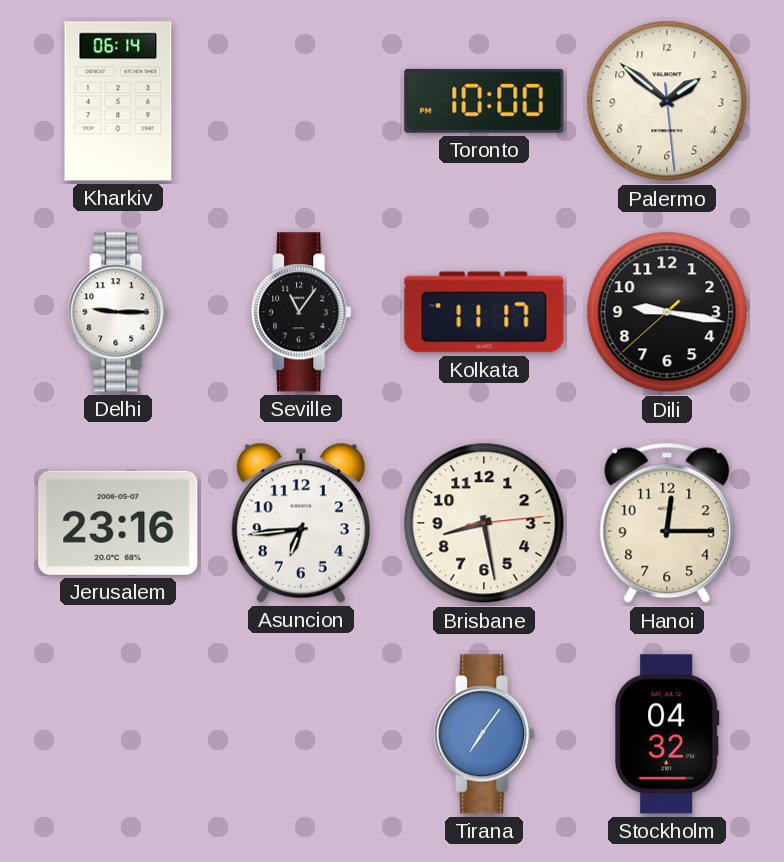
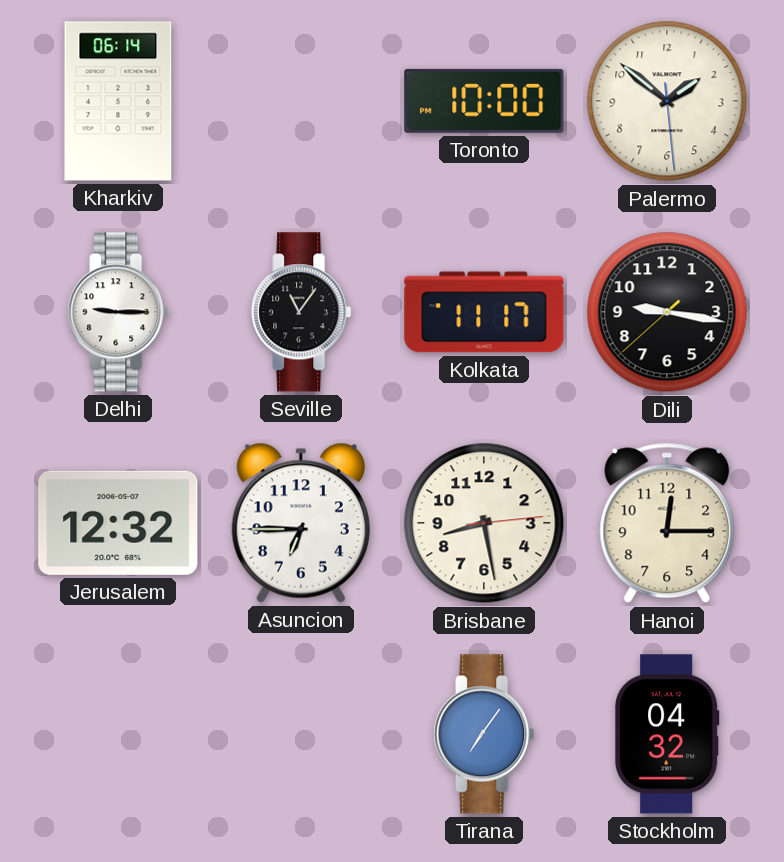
Jerusalem: 23:16 -> 12:32
Asuncion: 6:44 -> 6:45
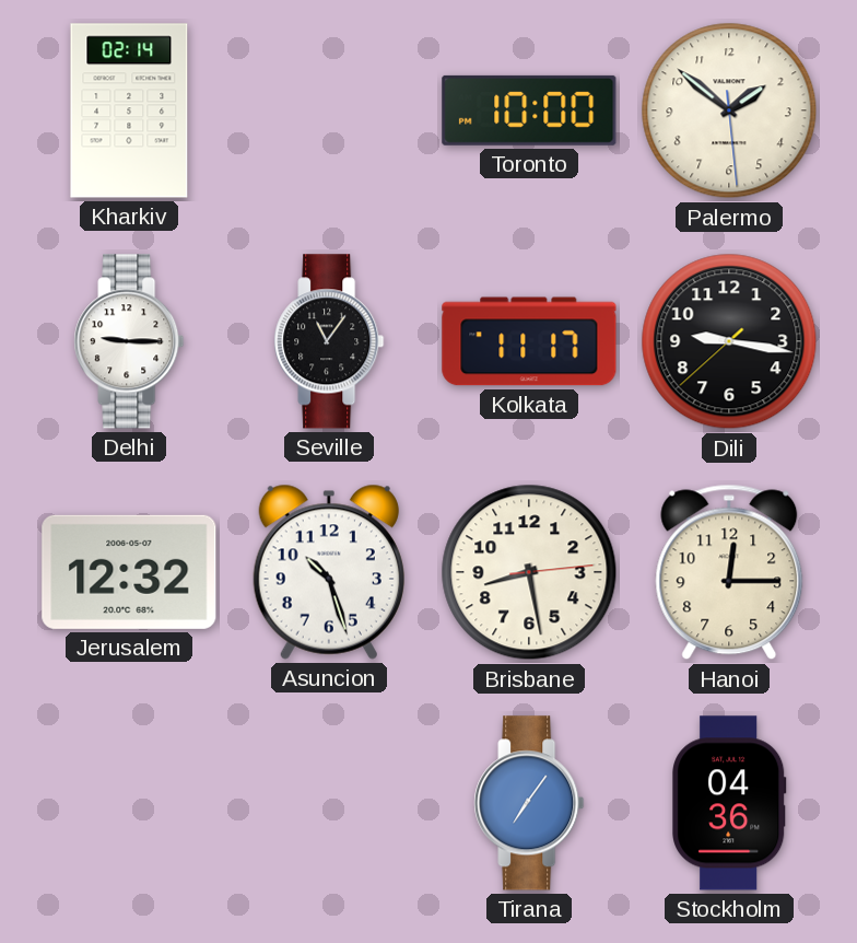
Kharkiv: 06:14 -> 02:14
Asuncion: 6:45 -> 10:27
Stockholm: 04:32 -> 04:36
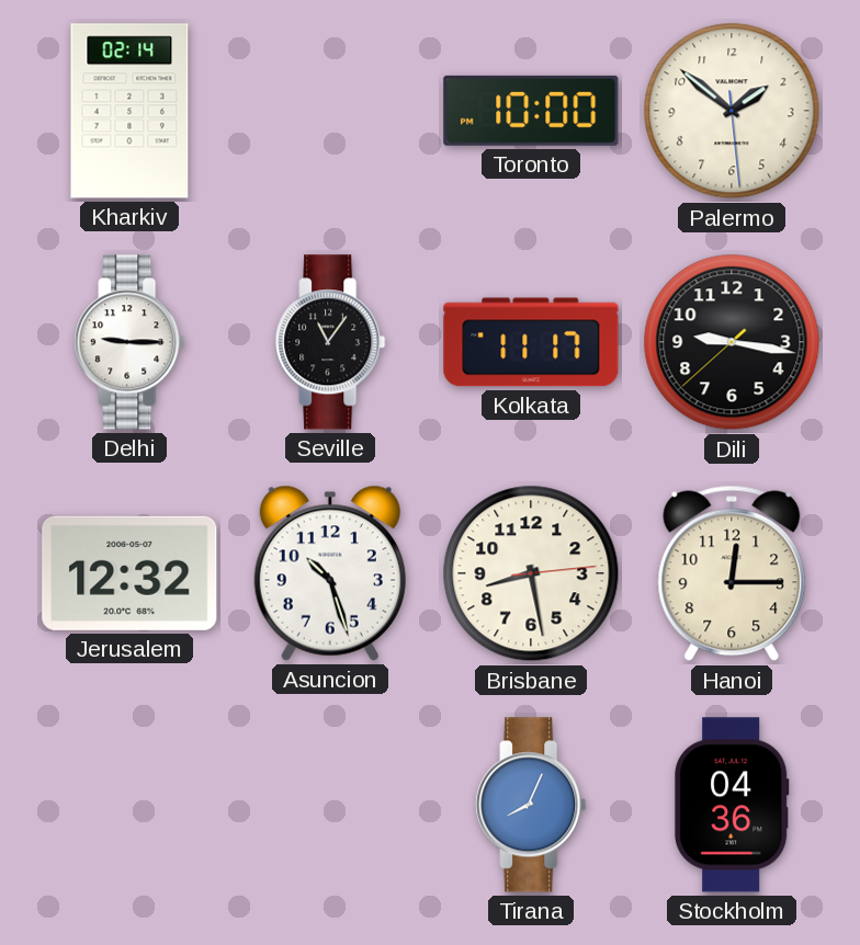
Tirana: 7:06 -> 8:04
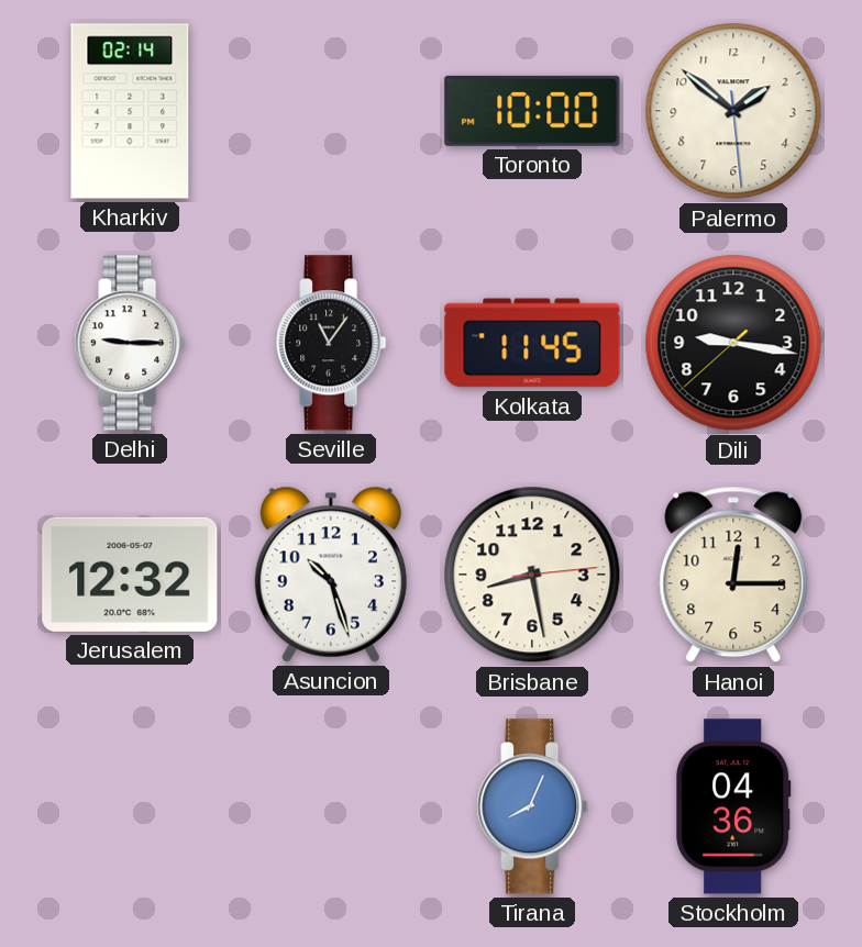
Kolkata: 11:17 -> 11:45
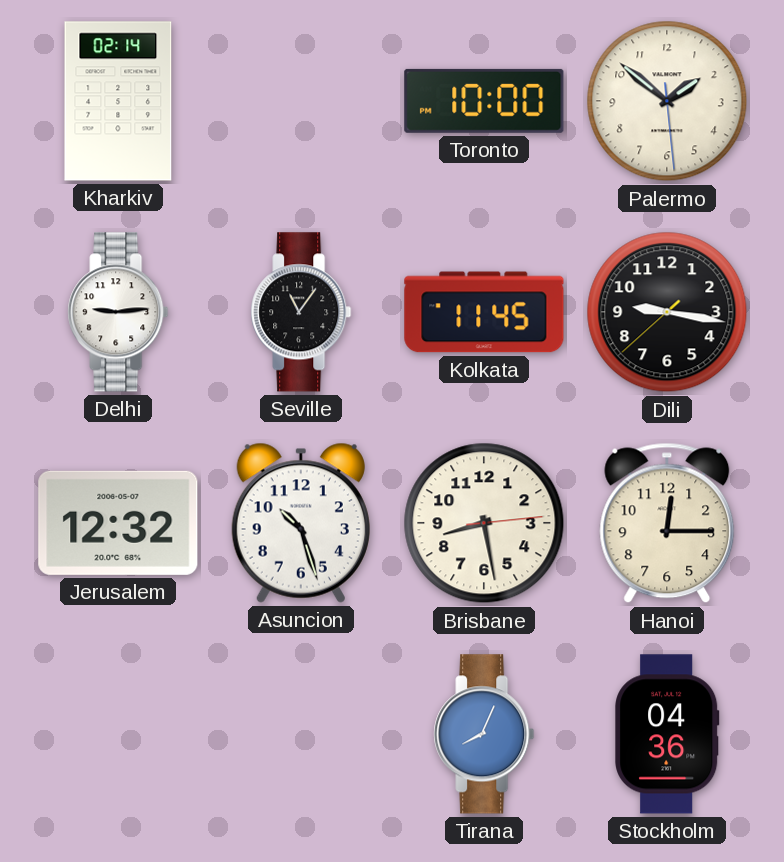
Delhi: 9:15 -> 9:14
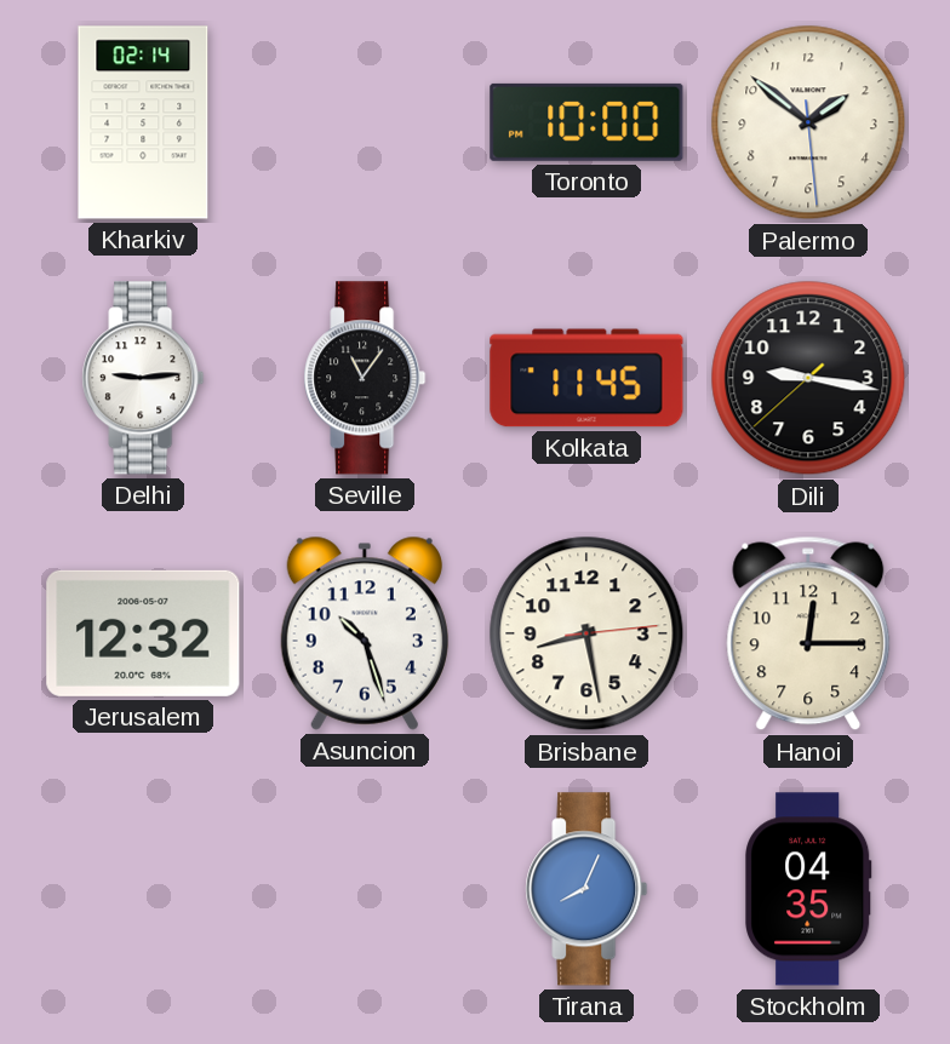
Stockholm: 04:36 -> 04:35
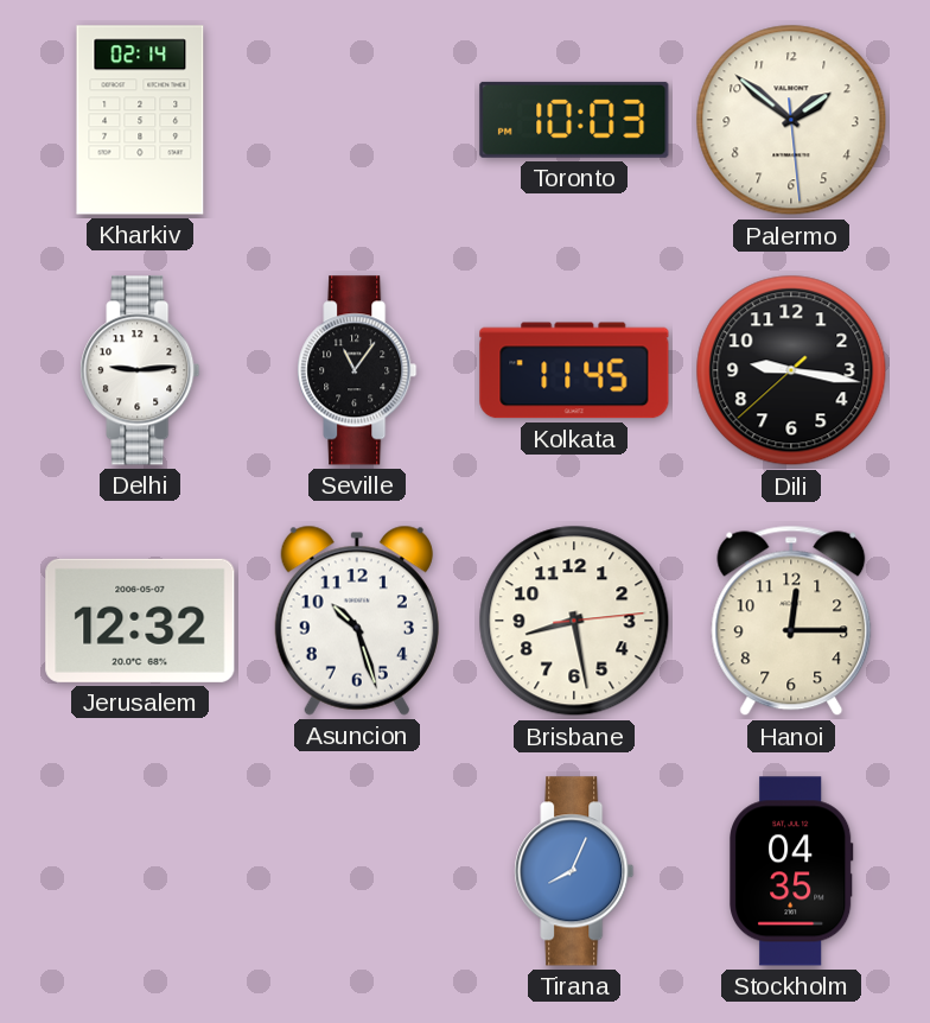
Toronto: 10:00 -> 10:03
